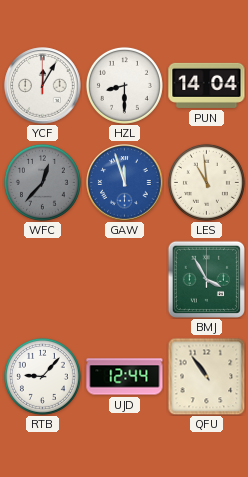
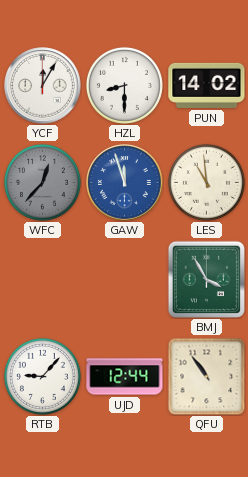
PUN: 14:04 -> 14:02
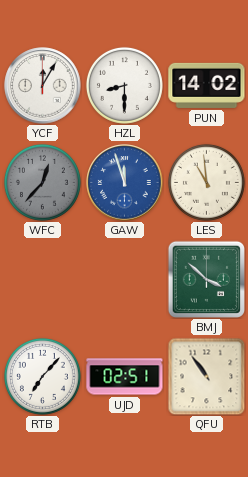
BMJ: 3:55 -> 3:52
RTB: 9:07 -> 7:07
UJD: 12:44 -> 02:51
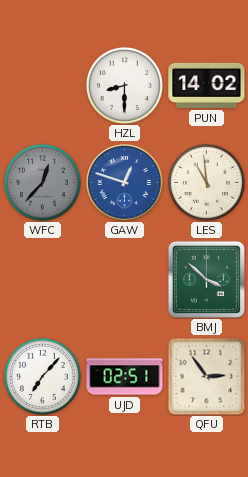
YCF: 12:05 -> none
GAW: 11:57 -> 12:48
QFU: 10:54 -> 2:54
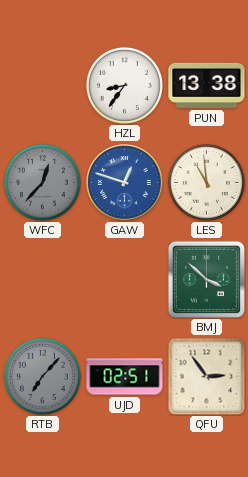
HZL: 8:30 -> 8:36
PUN: 14:02 -> 13:38
RTB dial: white -> grey
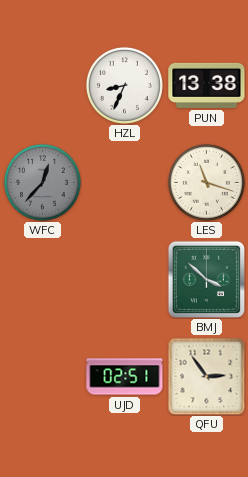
HZL: 8:36 -> 8:34
GAW: 12:48 -> none
LES: 10:59 -> 11:18
RTB: 7:07 -> none
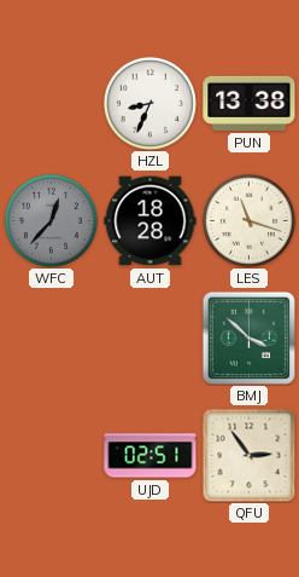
AUT: none -> 18:28
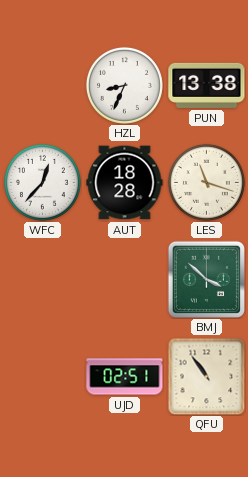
WFC dial: grey -> white
QFU: 2:54 -> 10:54
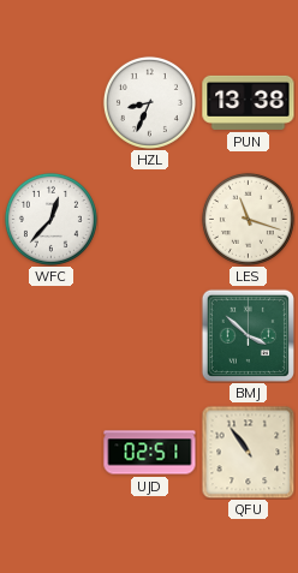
AUT: 18:28 -> none
